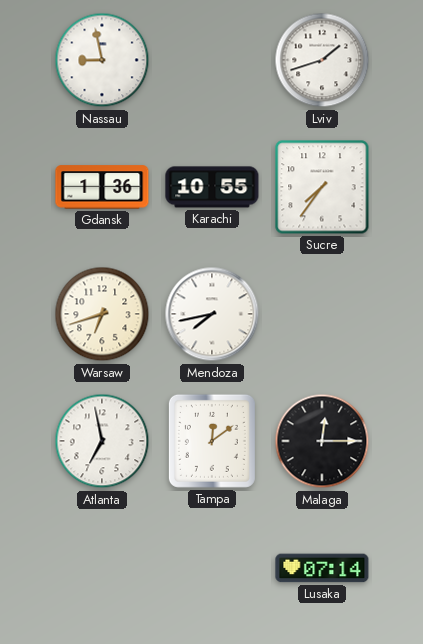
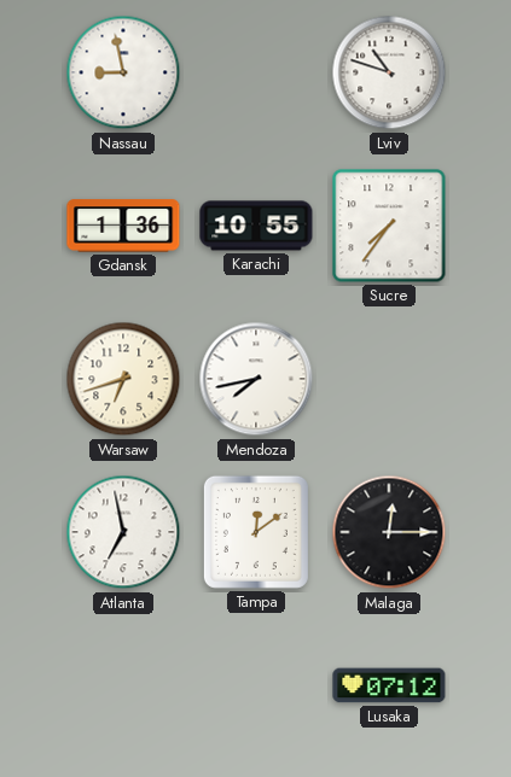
Lviv: 1:42 -> 10:48
Lusaka: 07:14 -> 07:12
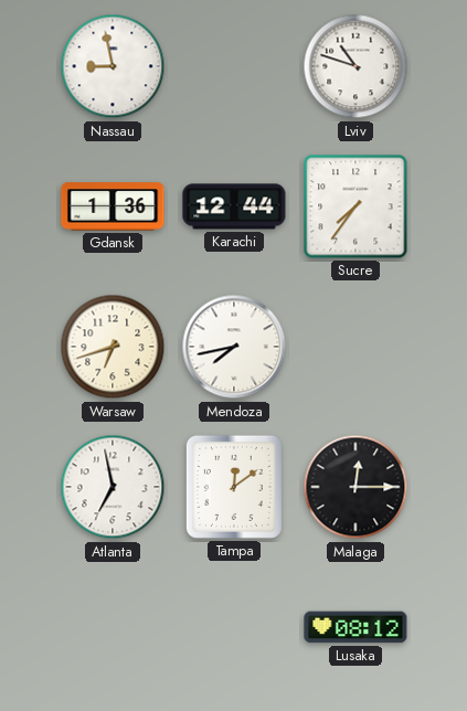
Karachi: 10:55 -> 12:44
Lusaka: 07:12 -> 08:12
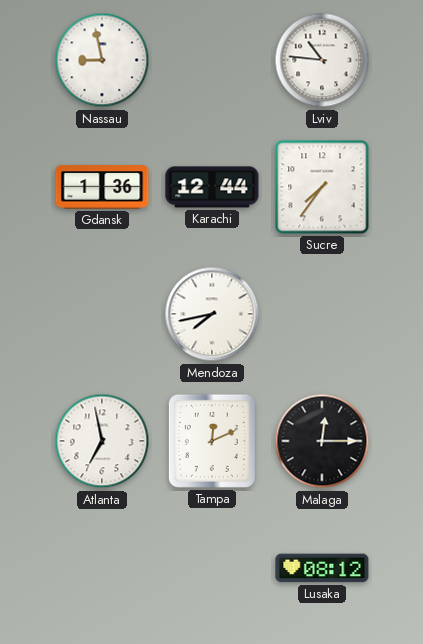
Lviv: 10:48 -> 10:46
Warsaw: 6:42 -> none
Tampa: 12:09 -> 12:11
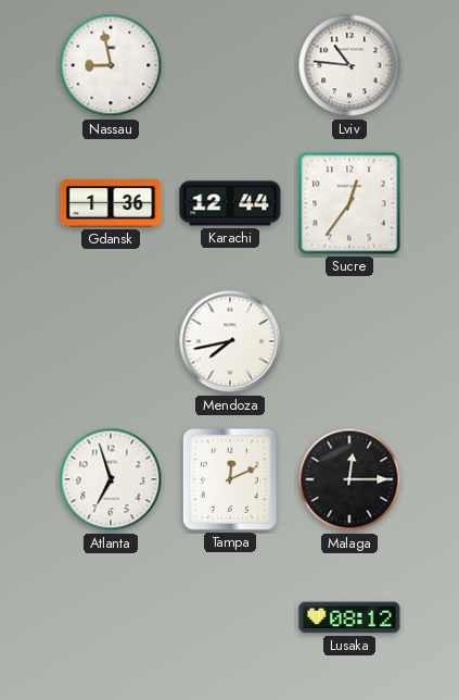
Sucre: 7:36 -> 12:36
Atlanta: 6:58 -> 6:57
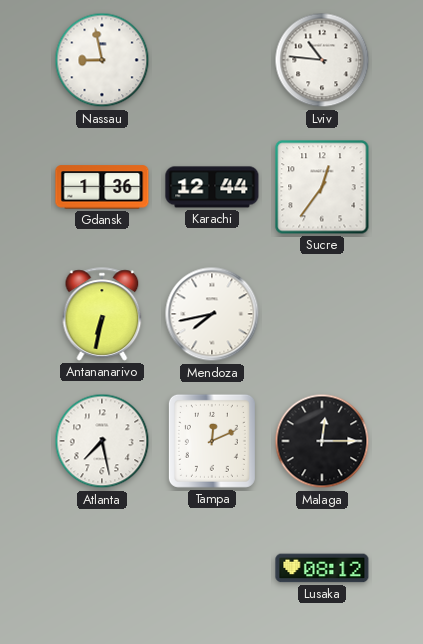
Antananarivo: none -> 6:32
Atlanta: 6:57 -> 7:28
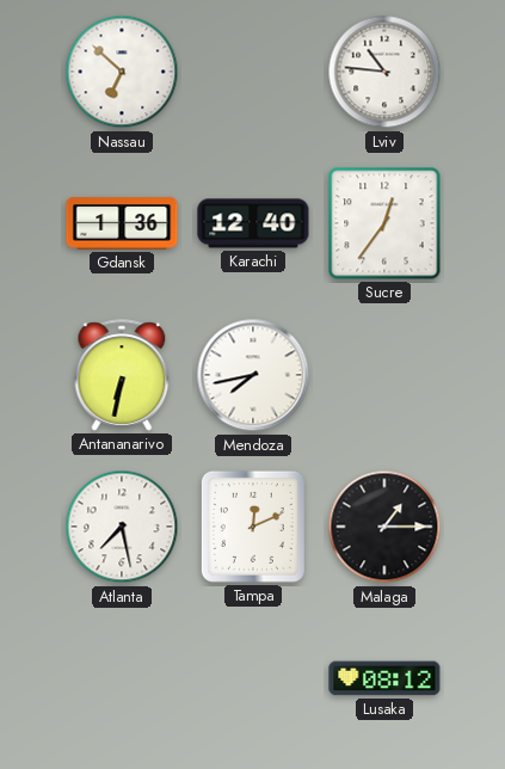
Nassau: 8:58 -> 6:52
Karachi: 12:44 -> 12:40
Malaga: 12:15 -> 1:15
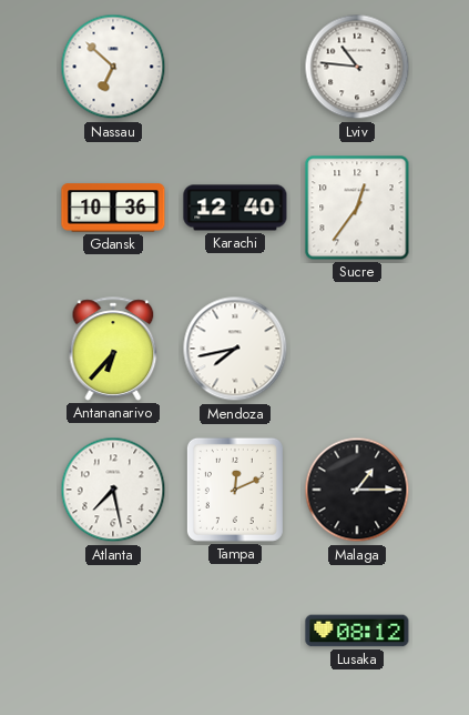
Gdansk: 1:36 -> 10:36
Antananarivo: 6:32 -> 6:37
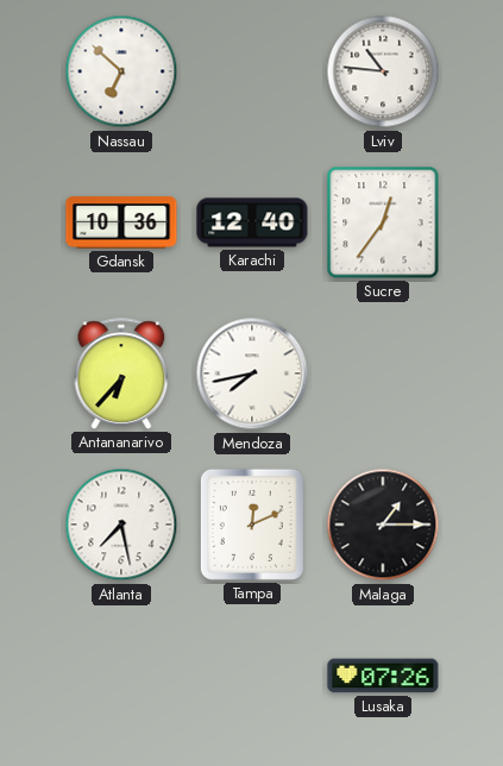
Lusaka: 08:12 -> 07:26
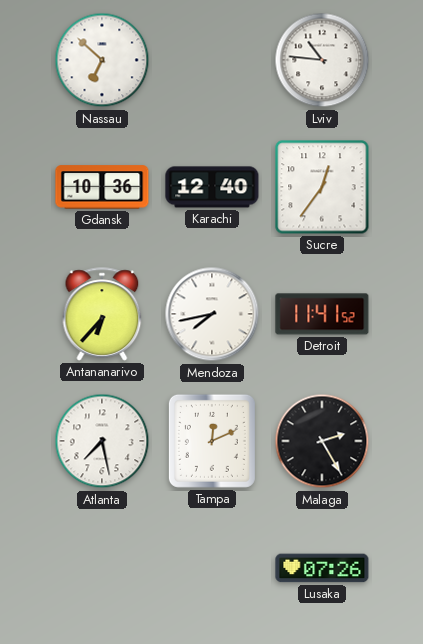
Detroit: none -> 11:41
Malaga: 1:15 -> 2:25
